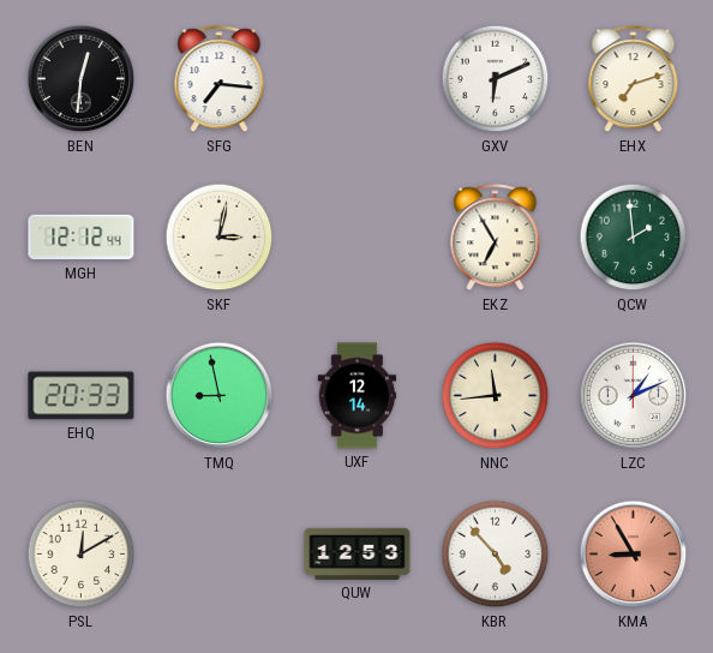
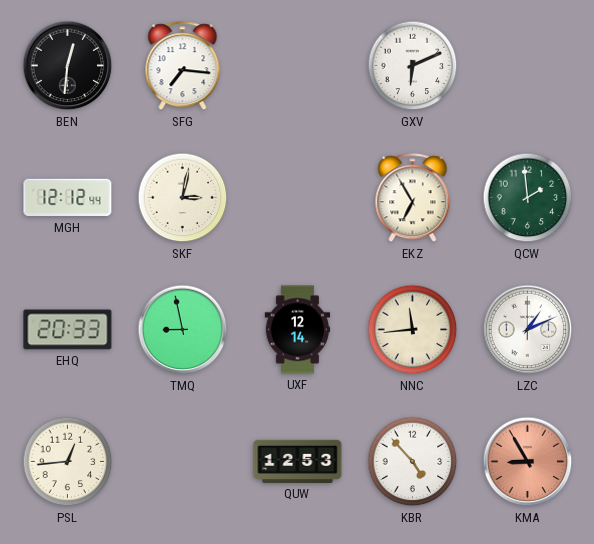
EHX: 7:12 -> none
PSL: 12:10 -> 12:44
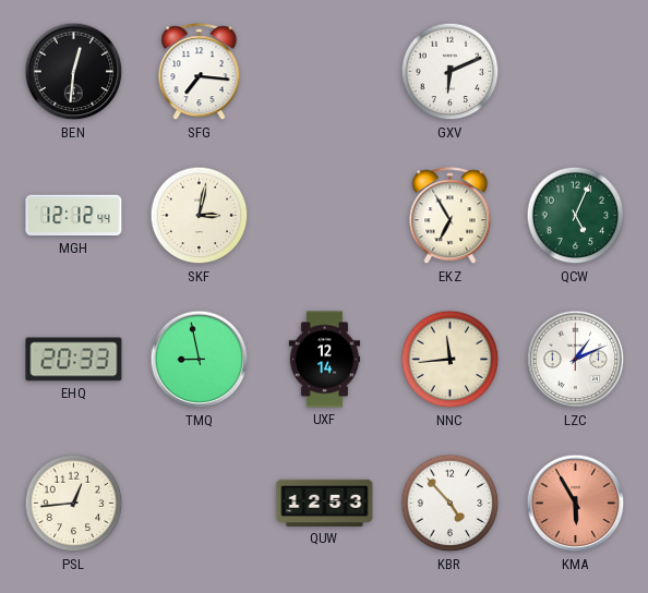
QCW: 1:59 -> 5:04
KMA: 8:55 -> 5:55
